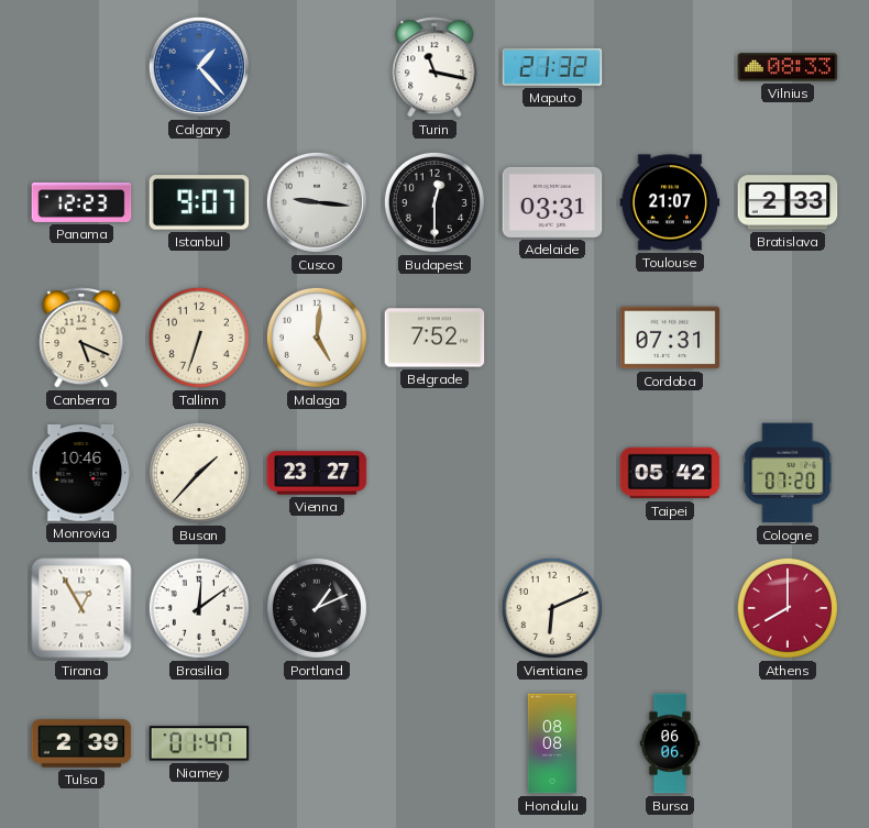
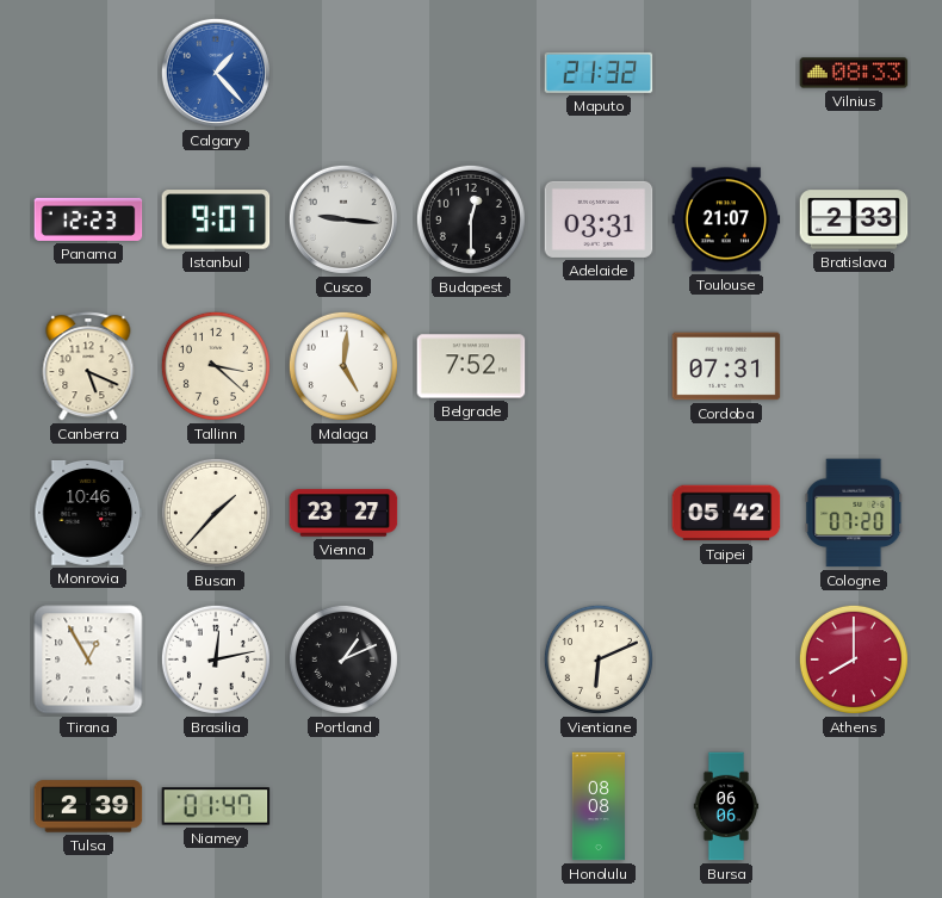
Turin: 11:17 -> none
Tallinn: 6:33 -> 3:22
Brasilia: 12:09 -> 12:13
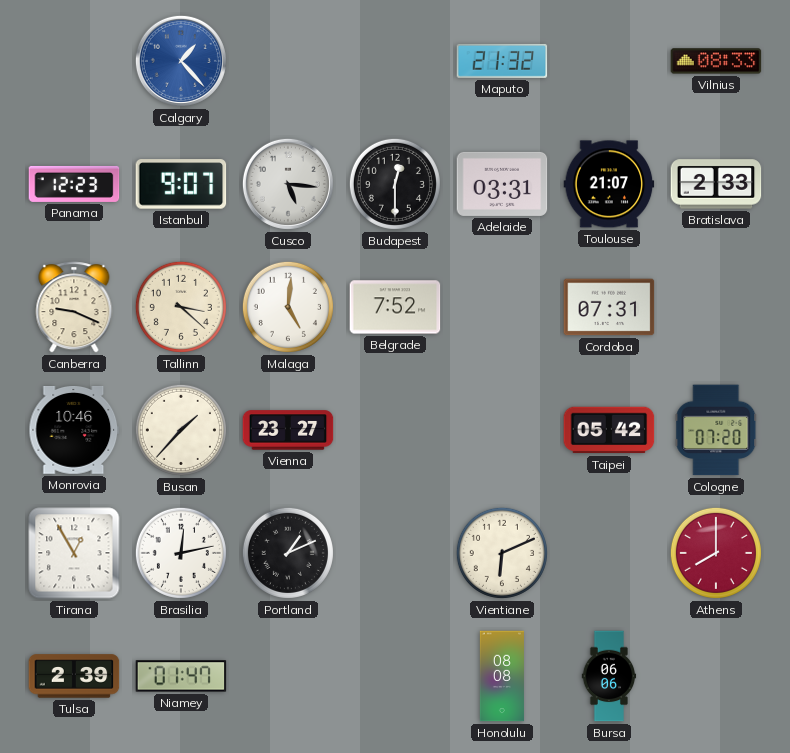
Cusco: 9:16 -> 5:16
Canberra: 5:19 -> 9:19
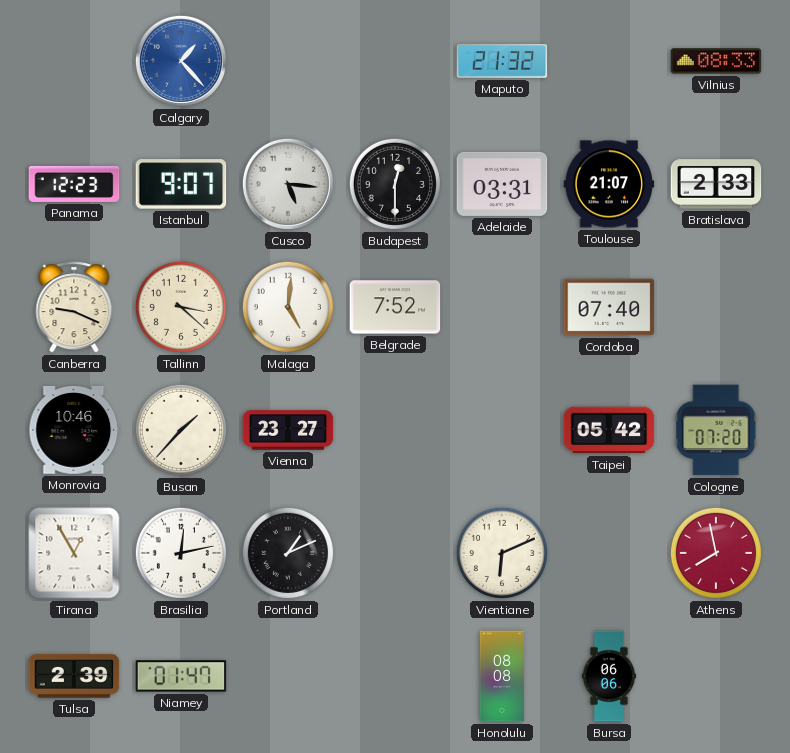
Cordoba: 07:31 -> 07:40
Athens: 8:00 -> 7:58
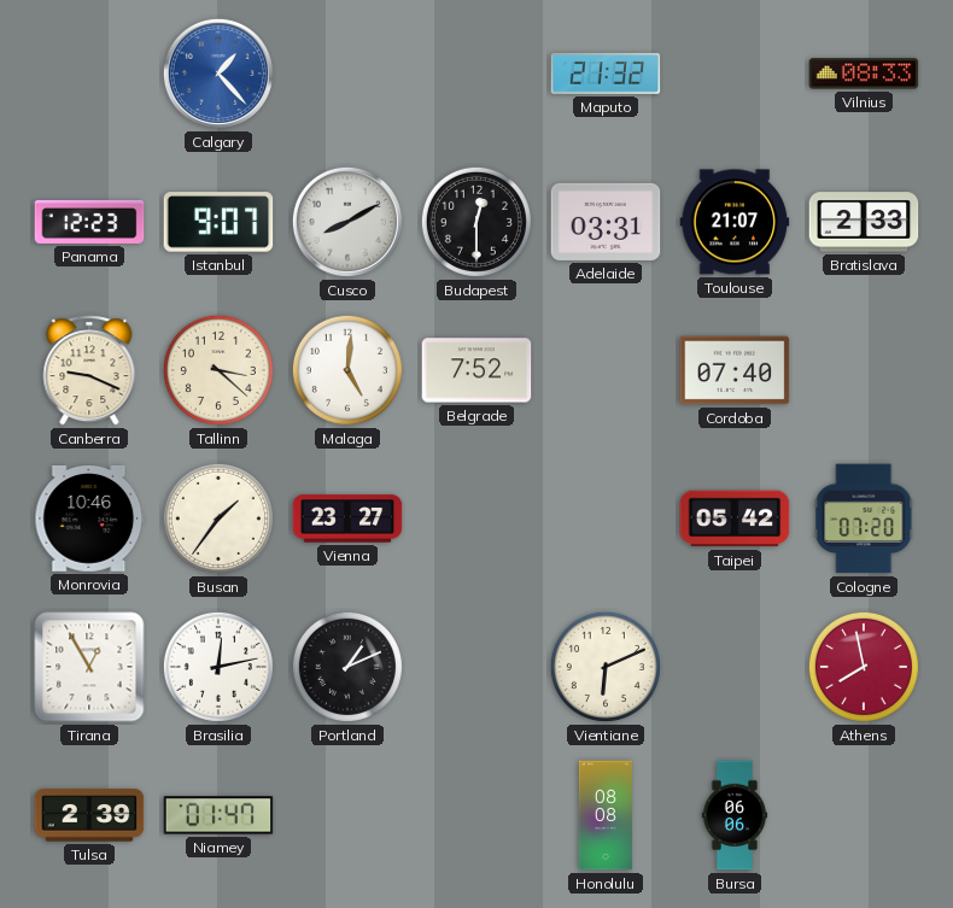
Cusco: 5:16 -> 8:10
Busan: 1:37 -> 1:36
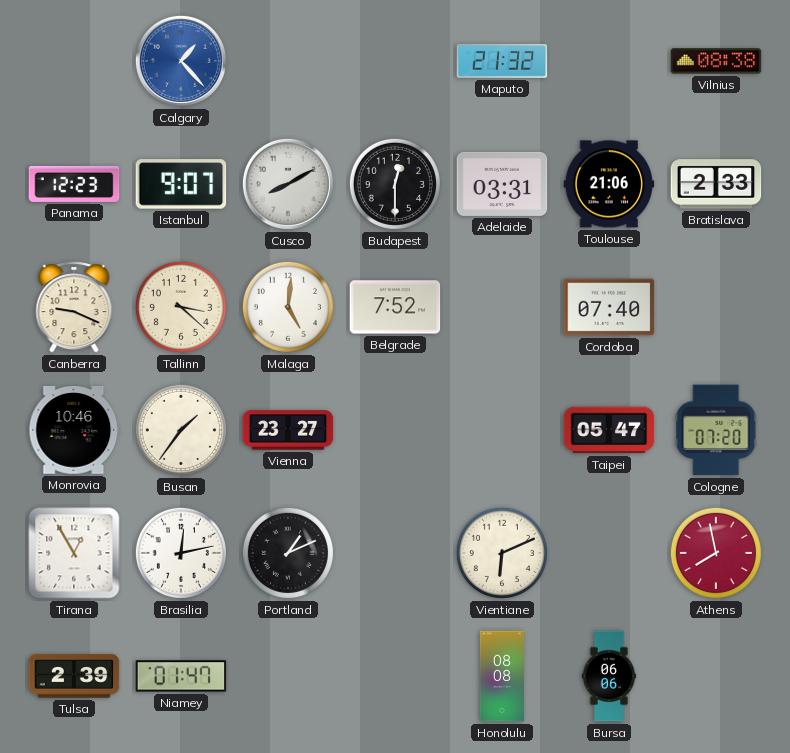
Vilnius: 08:33 -> 08:38
Toulouse: 21:07 -> 21:06
Taipei: 05:42 -> 05:47
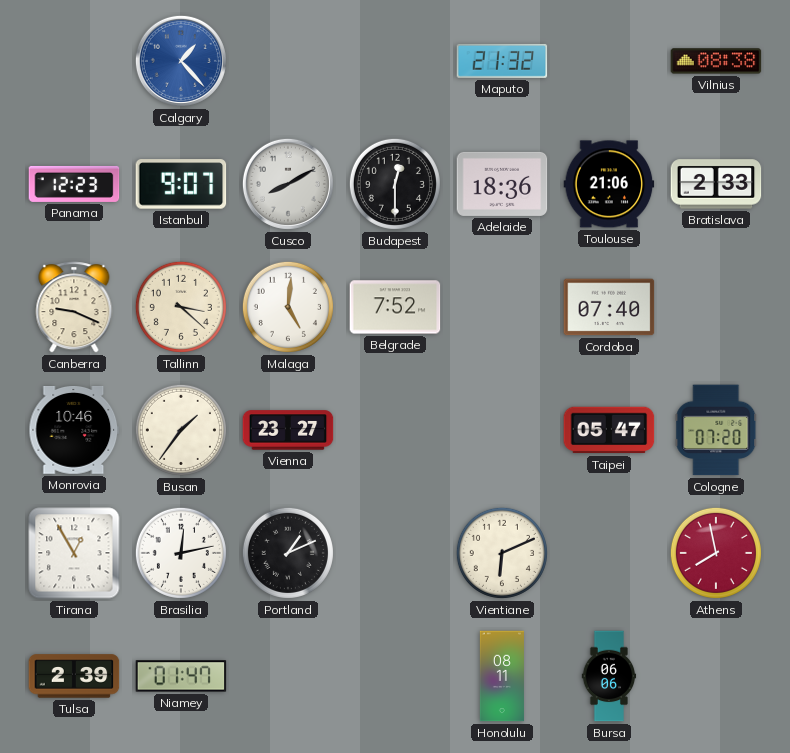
Adelaide: 03:31 -> 18:36
Honolulu: 08:08 -> 08:11
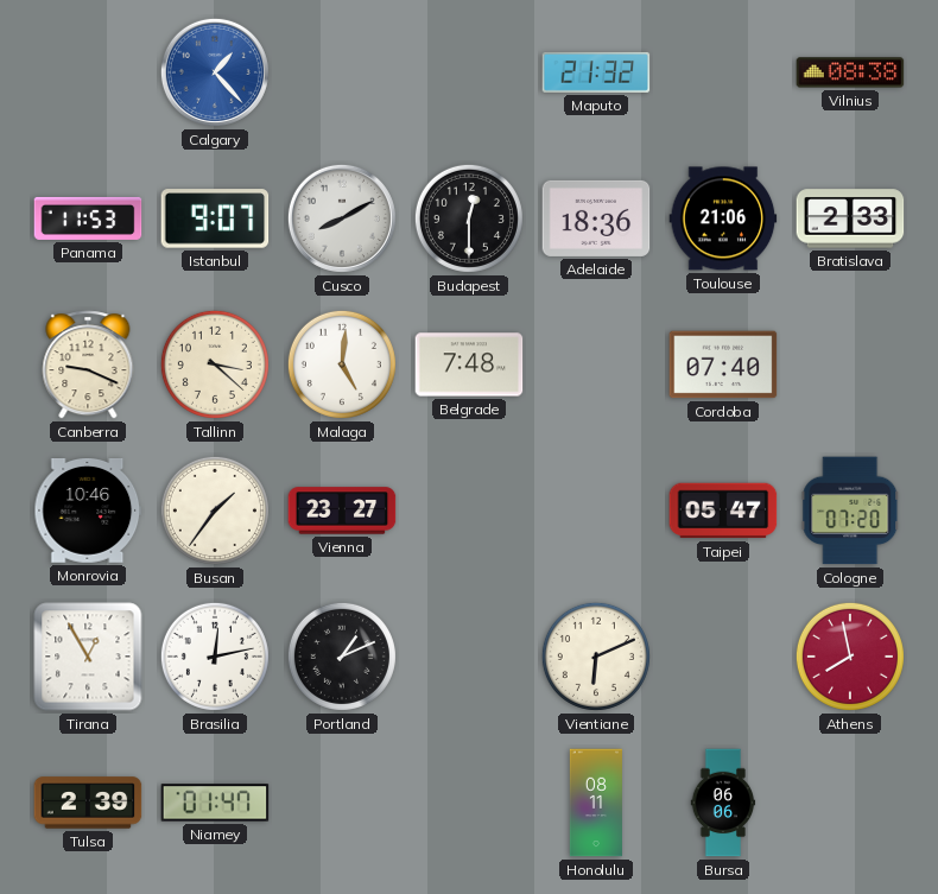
Panama: 12:23 -> 11:53
Belgrade: 7:52 -> 7:48
